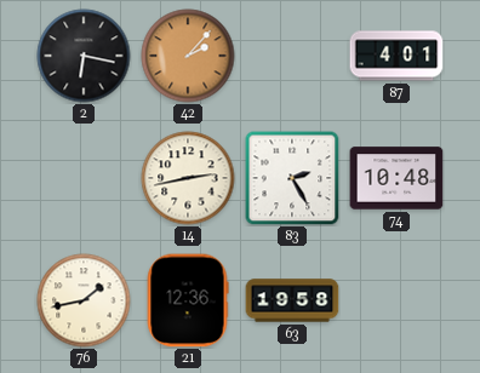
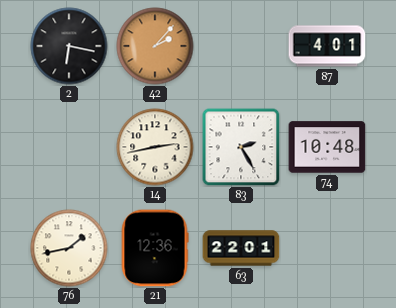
63: 19:58 -> 22:01
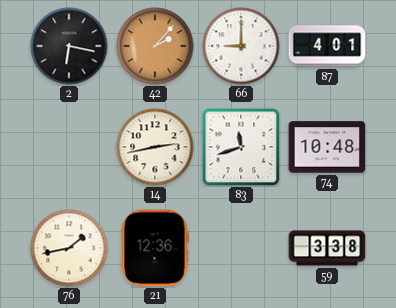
66: none -> 9:00
83: 2:25 -> 11:42
63: 22:01 -> none
59: none -> 3:38
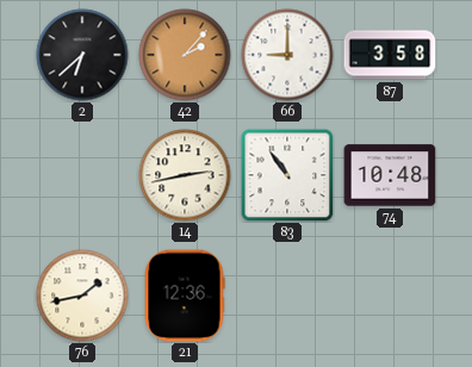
2: 6:17 -> 6:38
87: 4:01 -> 3:58
83: 11:42 -> 10:54
59: 3:38 -> none
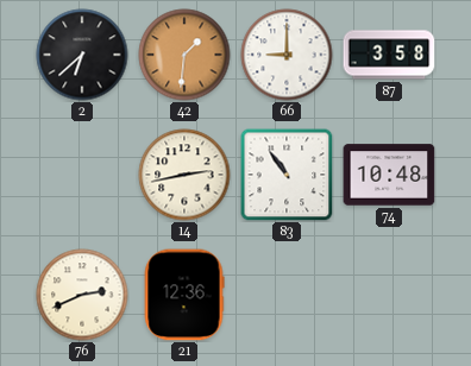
42: 2:07 -> 1:31
76: 1:43 -> 2:41
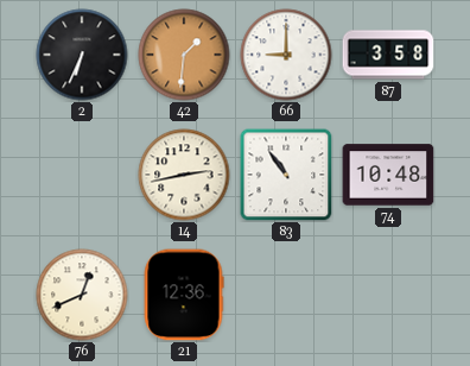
2: 6:38 -> 6:34
76: 2:41 -> 12:41
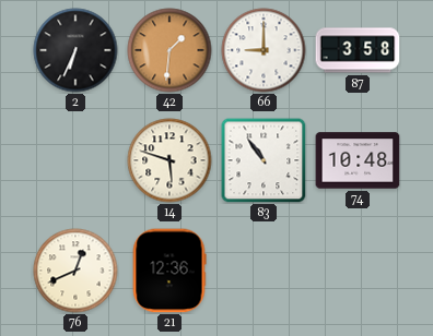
14: 2:43 -> 5:48
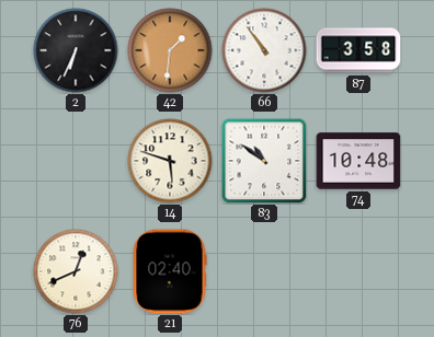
66: 9:00 -> 10:54
83: 10:54 -> 10:51
21: 12:36 -> 02:40
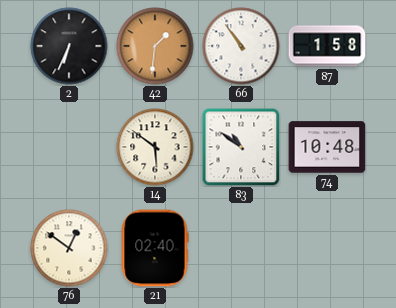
87: 3:58 -> 1:58
14: 5:48 -> 5:51
76: 12:41 -> 12:51
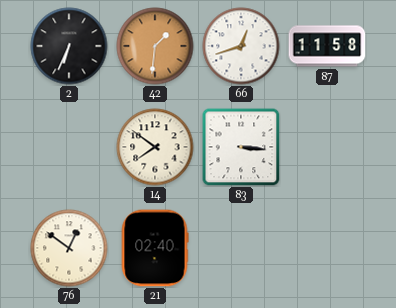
66: 10:54 -> 12:42
87: 1:58 -> 11:58
14: 5:51 -> 7:51
83: 10:51 -> 3:16
74: 10:48 -> none
